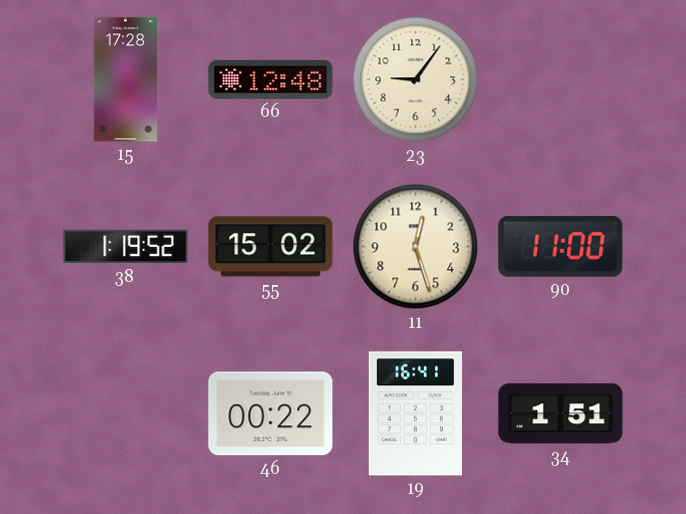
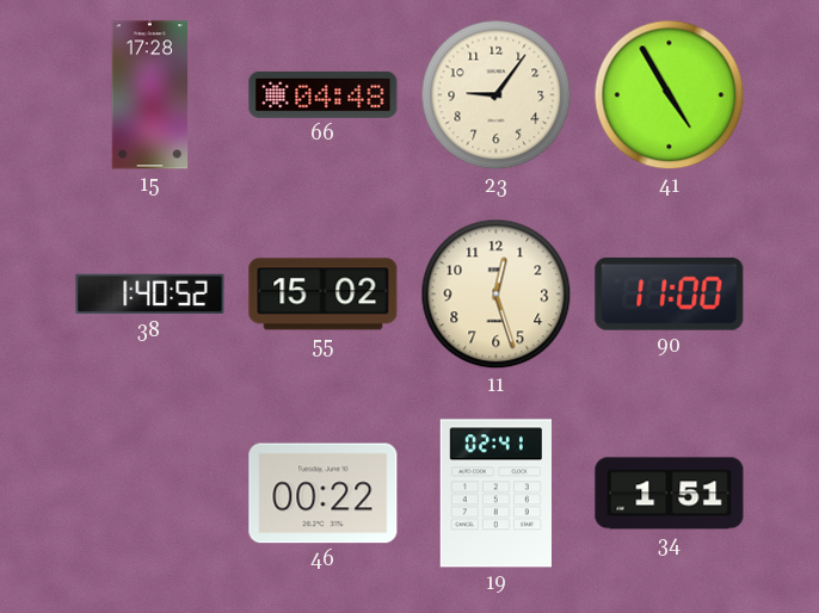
66: 12:48 -> 04:48
41: none -> 4:55
38: 1:19 -> 1:40
19: 16:41 -> 02:41
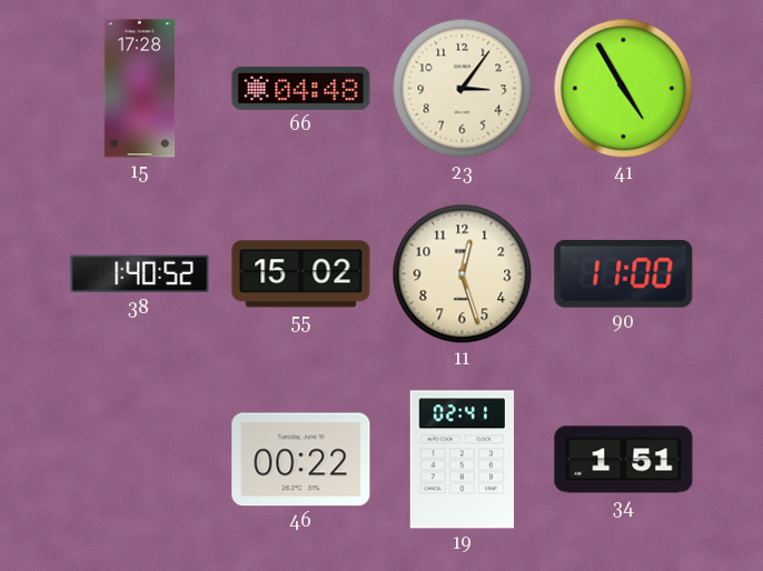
23: 9:06 -> 3:06
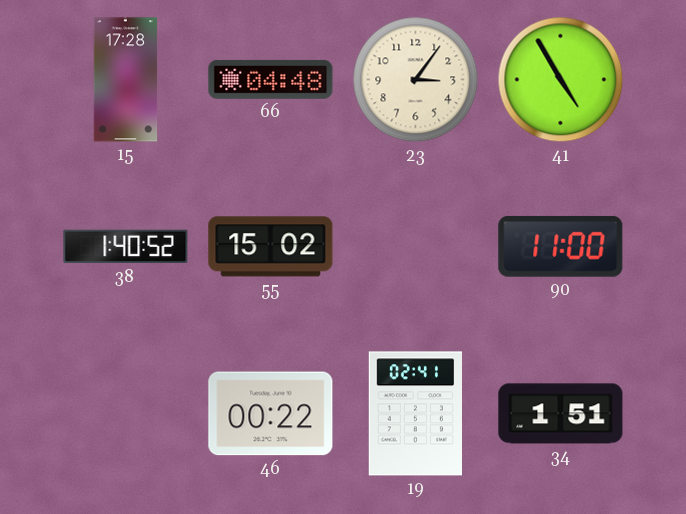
11: 12:27 -> none
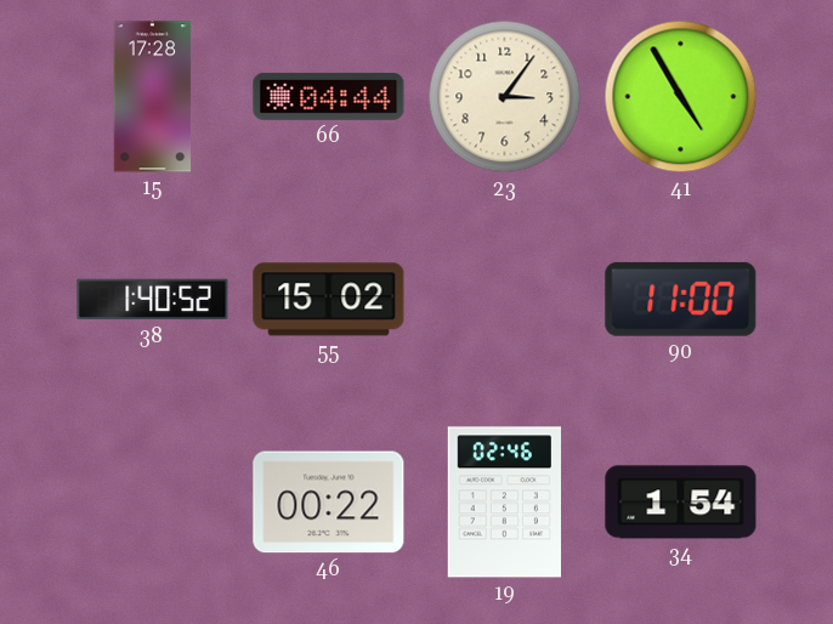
66: 04:48 -> 04:44
19: 02:41 -> 02:46
34: 1:51 -> 1:54
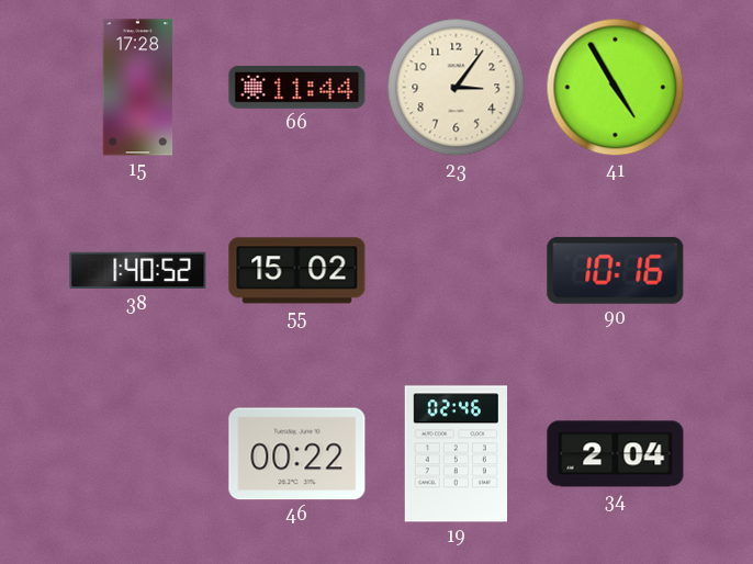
66: 04:44 -> 11:44
90: 11:00 -> 10:16
34: 1:54 -> 2:04
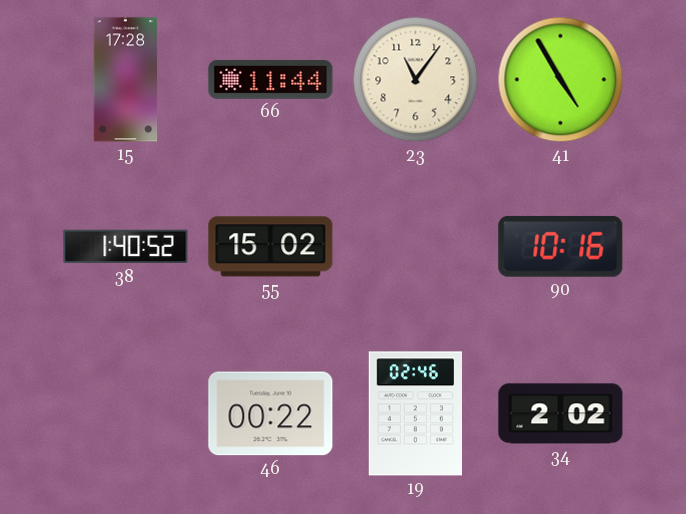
23: 3:06 -> 11:06
34: 2:04 -> 2:02
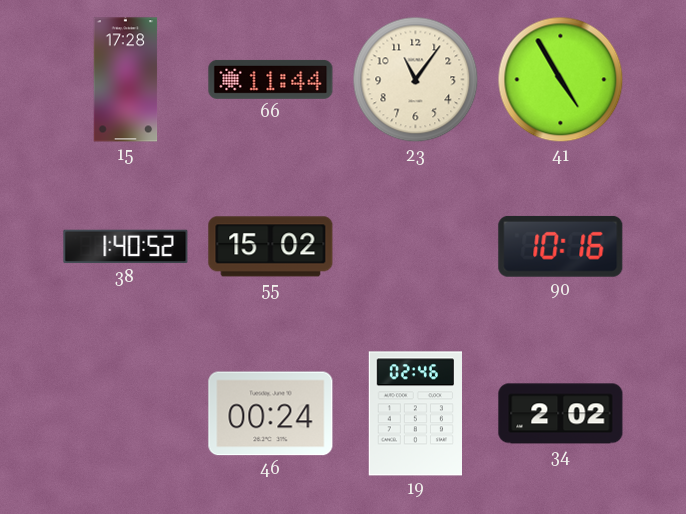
46: 00:22 -> 00:24
